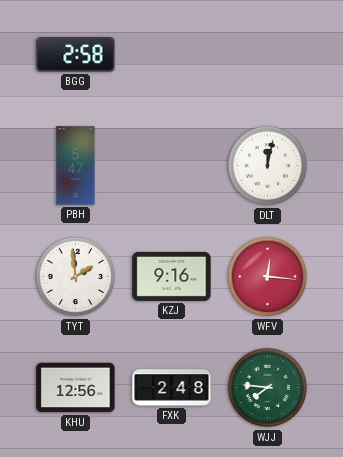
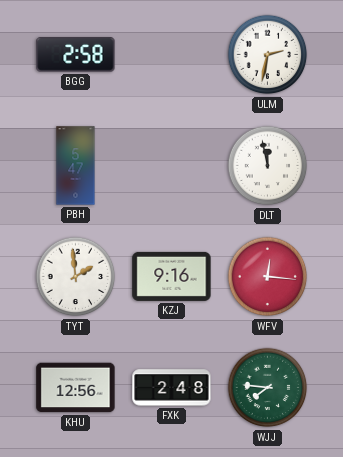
ULM: none -> 2:32
DLT: 12:02 -> 11:58
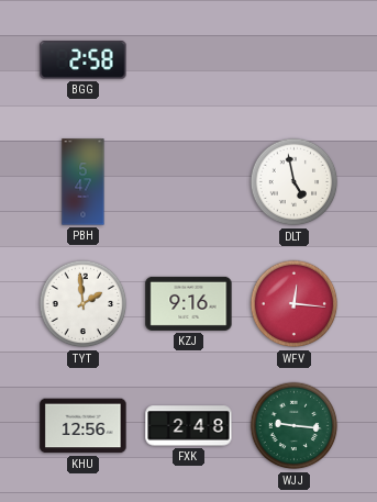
ULM: 2:32 -> none
DLT: 11:58 -> 4:58
WJJ: 7:46 -> 9:16
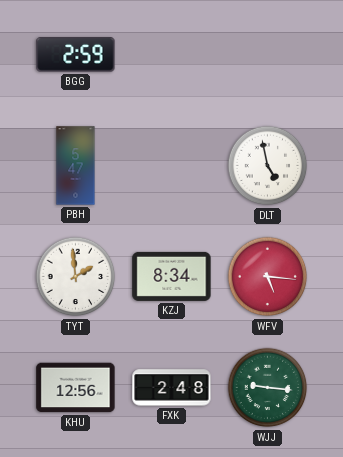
BGG: 2:58 -> 2:59
KZJ: 9:16 -> 8:34
WFV: 12:16 -> 5:16
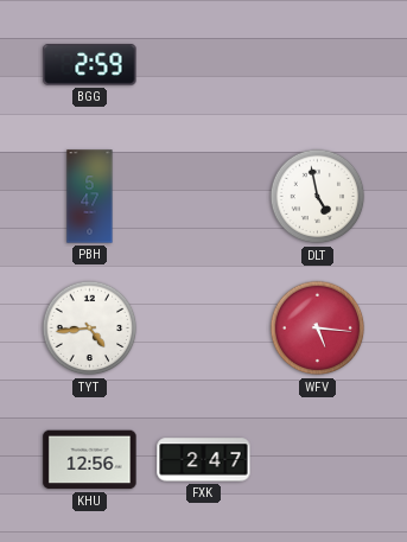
TYT: 1:59 -> 4:44
KZJ: 8:34 -> none
FXK: 2:48 -> 2:47
WJJ: 9:16 -> none
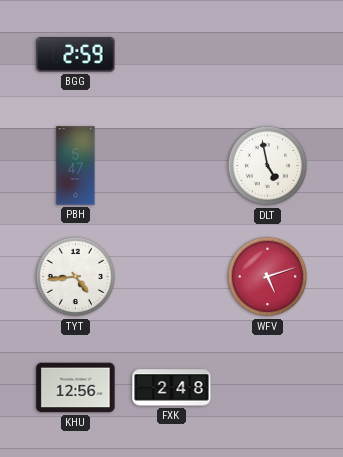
WFV: 5:16 -> 5:12
FXK: 2:47 -> 2:48
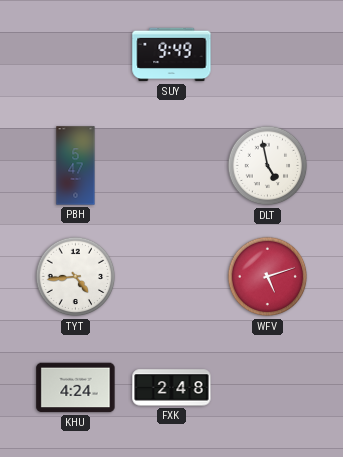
BGG: 2:59 -> none
SUY: none -> 9:49
KHU: 12:56 -> 4:24
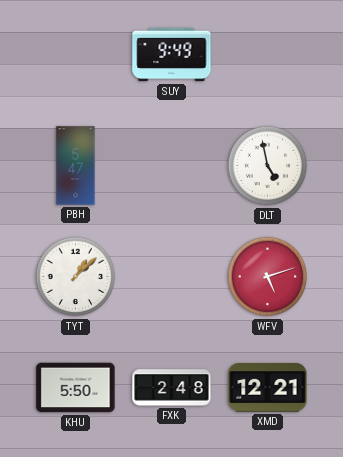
TYT: 4:44 -> 1:08
KHU: 4:24 -> 5:50
XMD: none -> 12:21
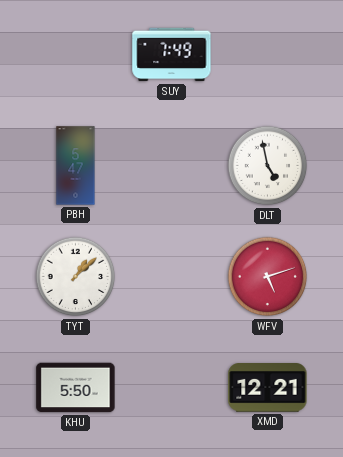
SUY: 9:49 -> 7:49
FXK: 2:48 -> none
